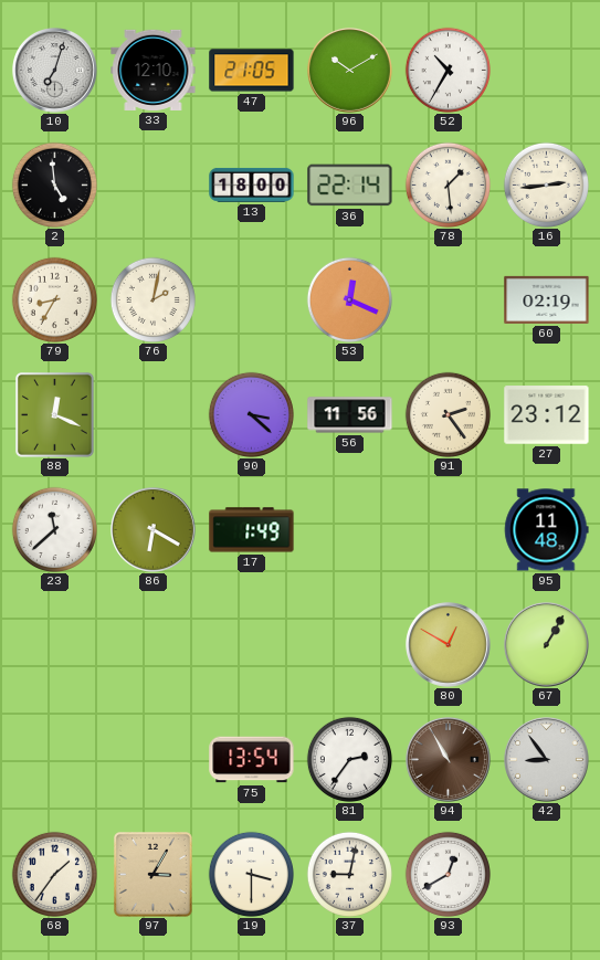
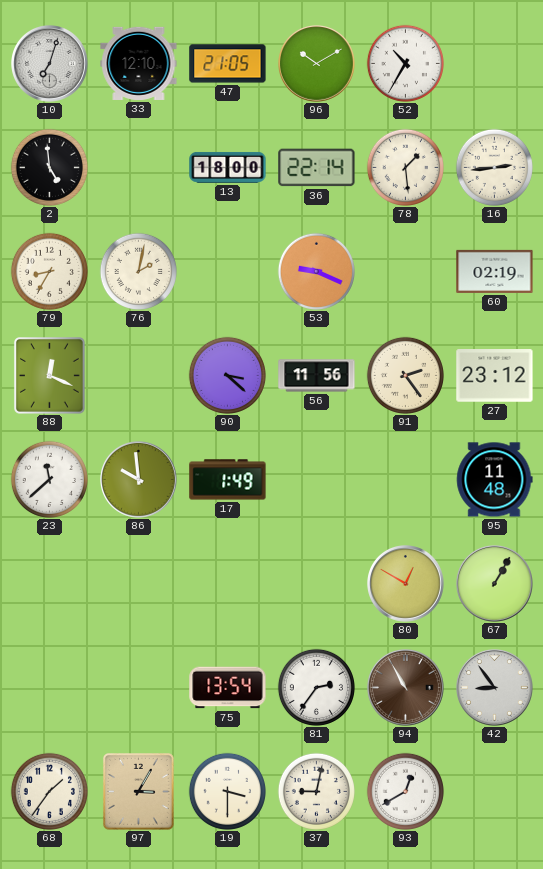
53: 12:19 -> 9:19
86: 6:20 -> 9:59
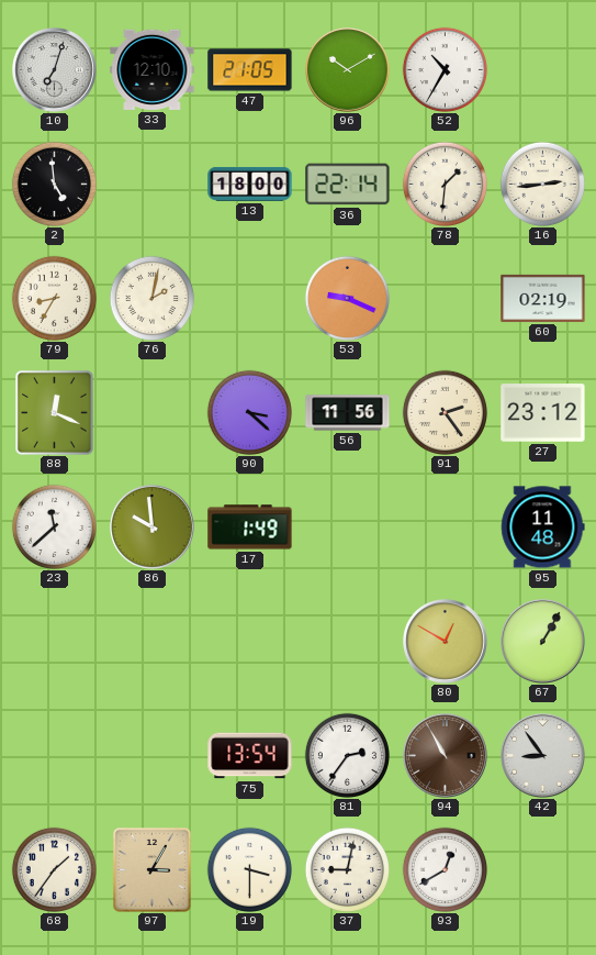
78: 1:29 -> 1:31
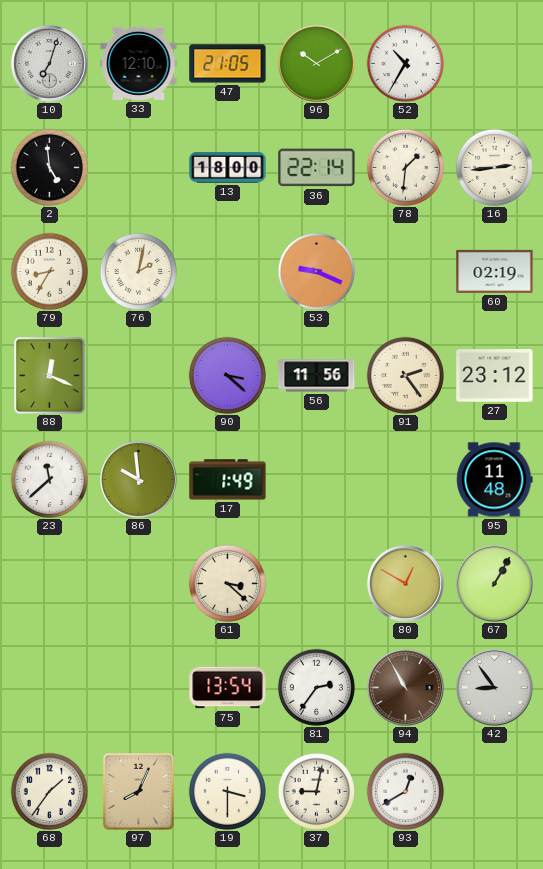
61: none -> 3:22
97: 3:05 -> 8:04
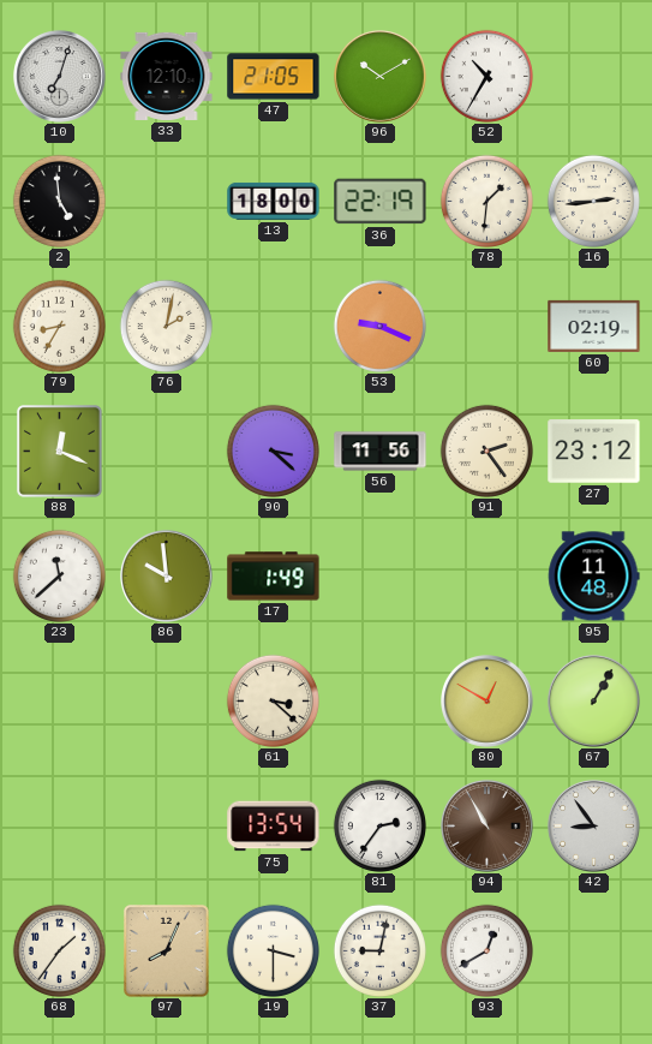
36: 22:14 -> 22:19
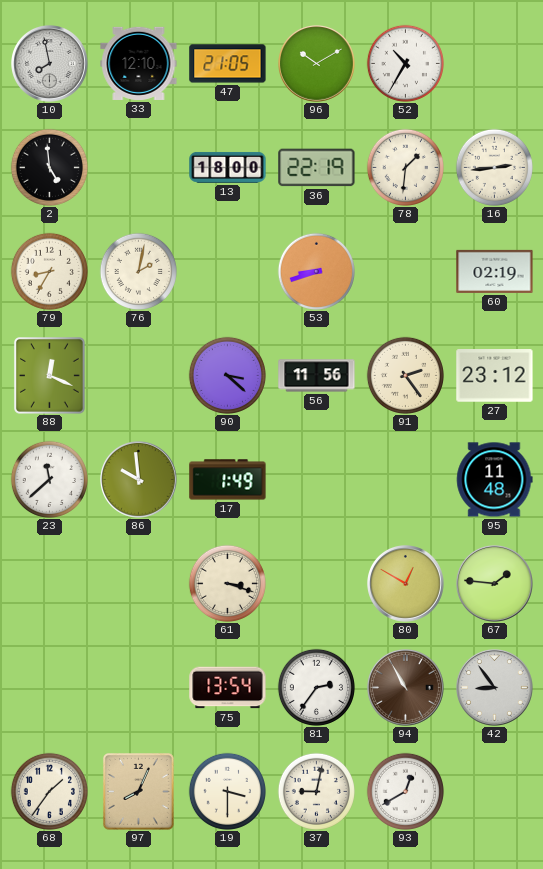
10: 7:03 -> 7:58
53: 9:19 -> 8:42
61: 3:22 -> 3:18
67: 1:05 -> 1:46
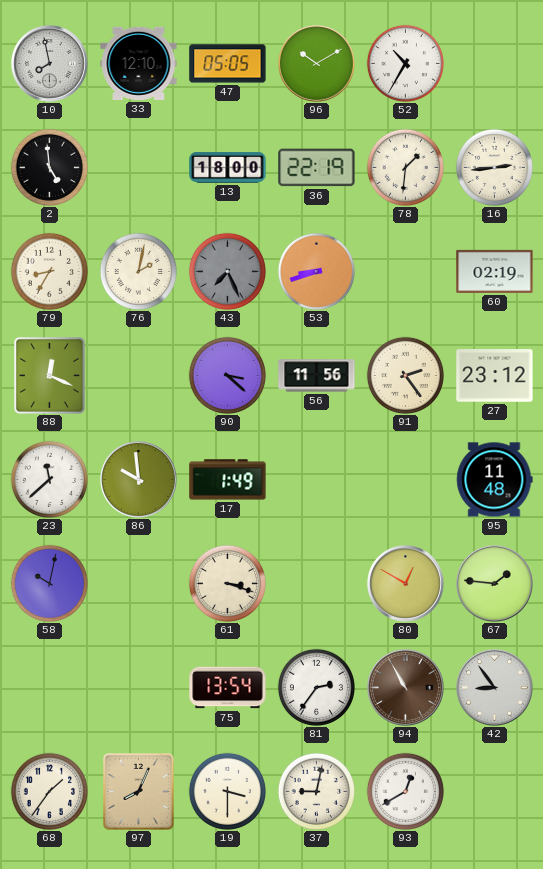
47: 21:05 -> 05:05
43: none -> 7:26
58: none -> 10:02
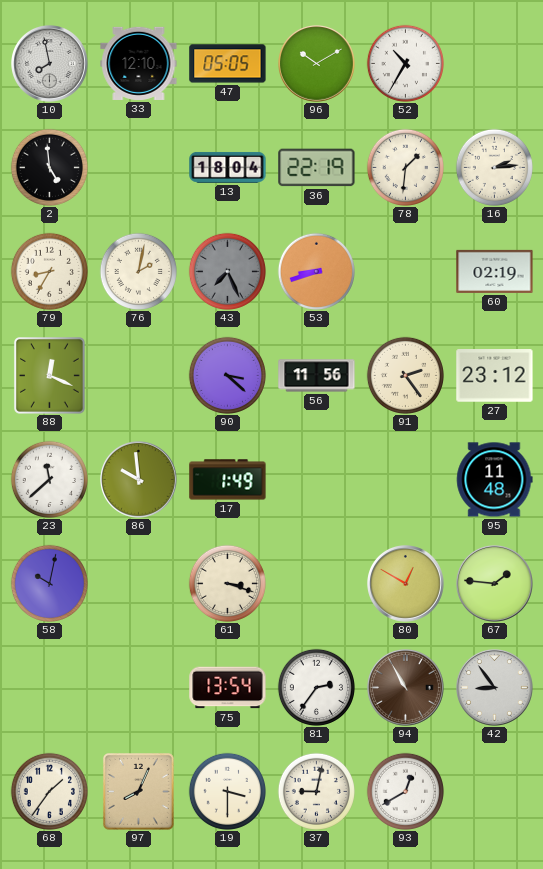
13: 18:00 -> 18:04
16: 2:44 -> 2:14
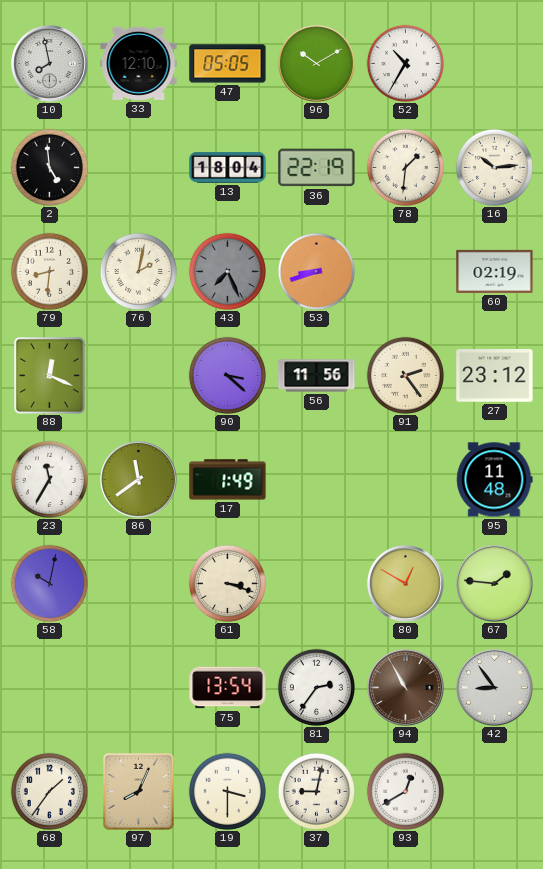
16: 2:14 -> 10:14
79: 8:35 -> 8:31
23: 11:38 -> 11:35
86: 9:59 -> 11:39
